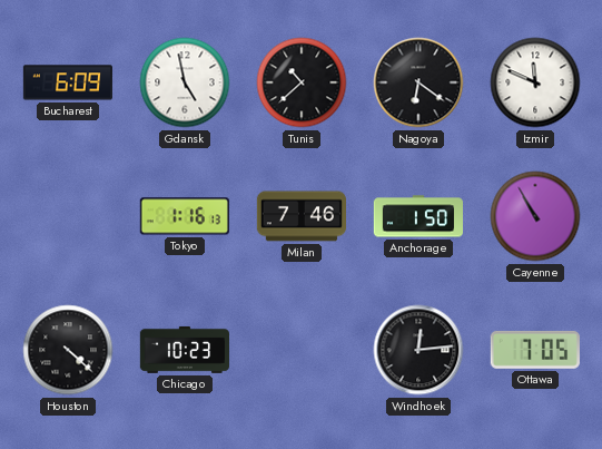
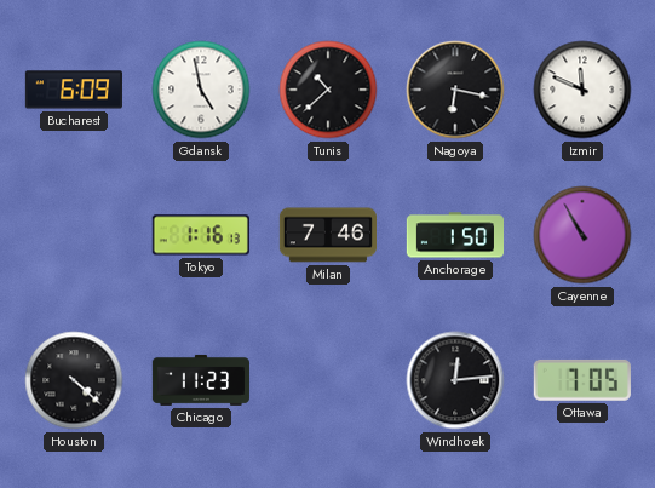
Nagoya: 6:21 -> 6:17
Chicago: 10:23 -> 11:23
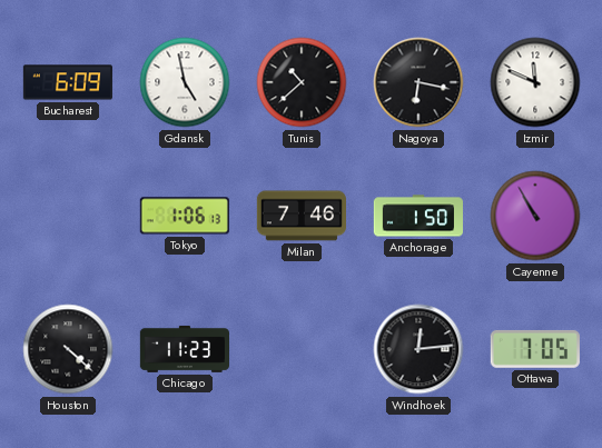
Tokyo: 1:16 -> 1:06
